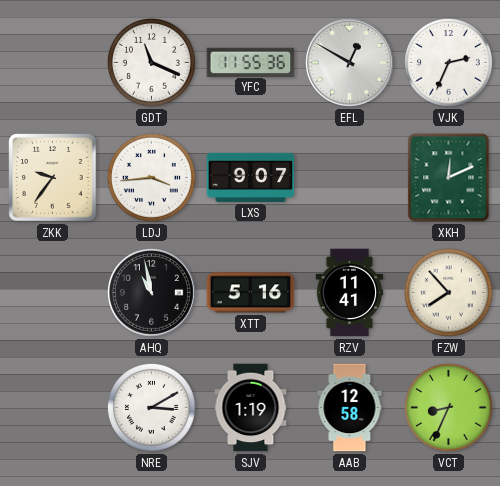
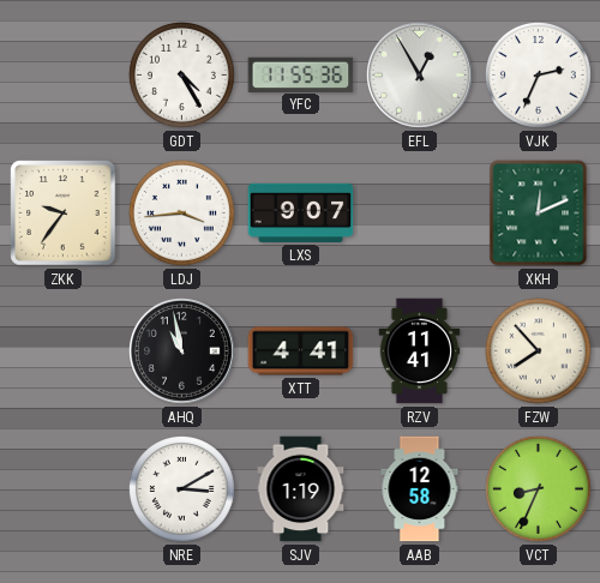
GDT: 11:19 -> 4:25
EFL: 12:50 -> 12:55
XTT: 5:16 -> 4:41
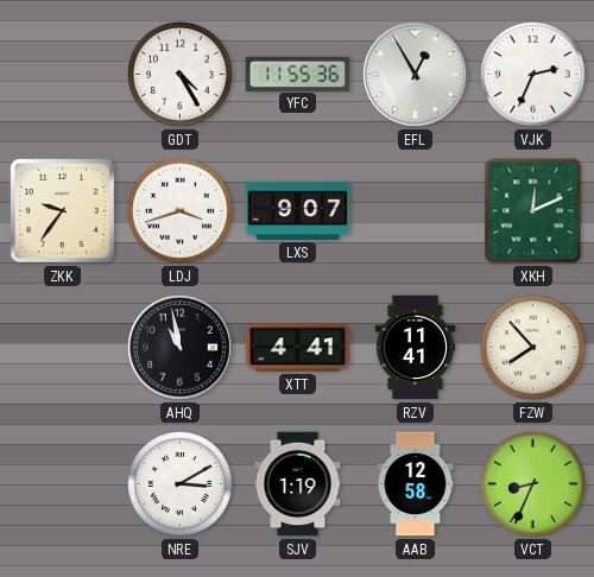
LDJ: 3:44 -> 3:42
